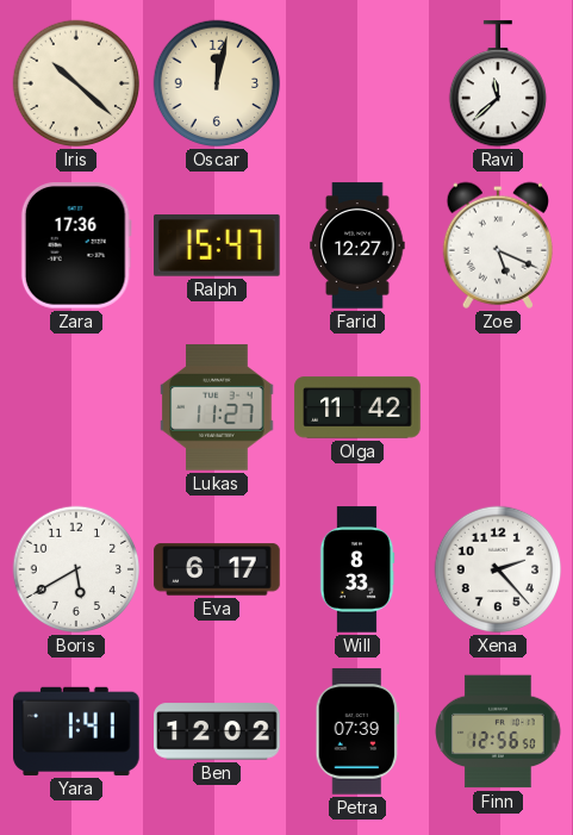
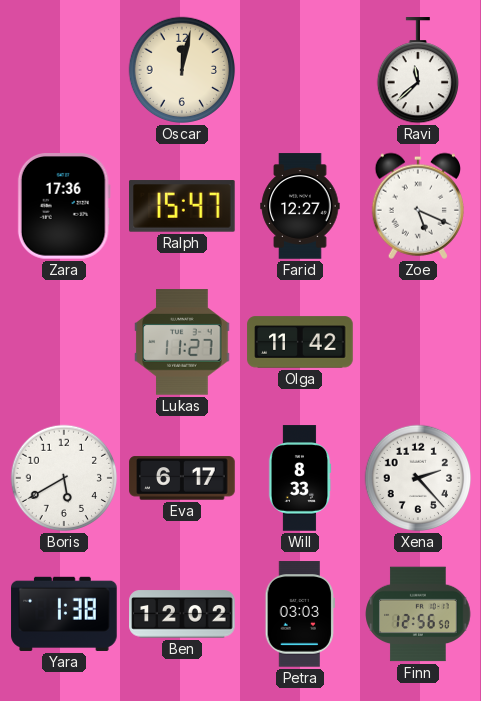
Iris: 10:22 -> none
Yara: 1:41 -> 1:38
Petra: 07:39 -> 03:03
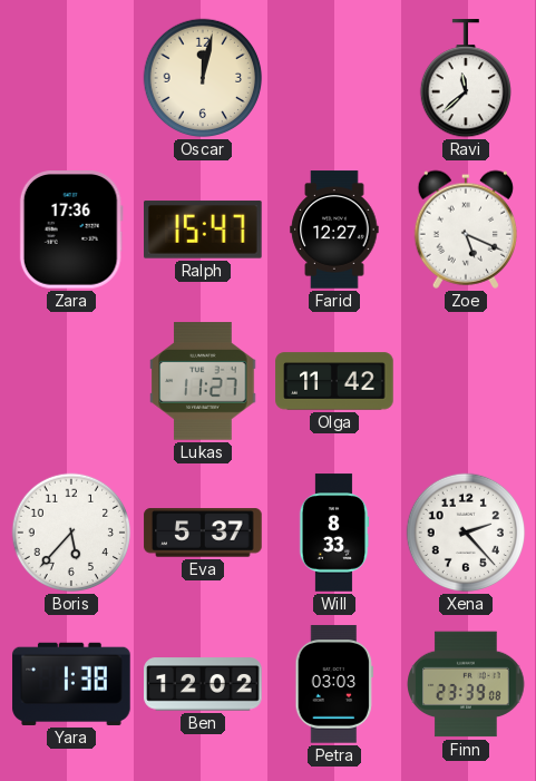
Boris: 5:40 -> 5:37
Eva: 6:17 -> 5:37
Finn: 12:56 -> 23:39
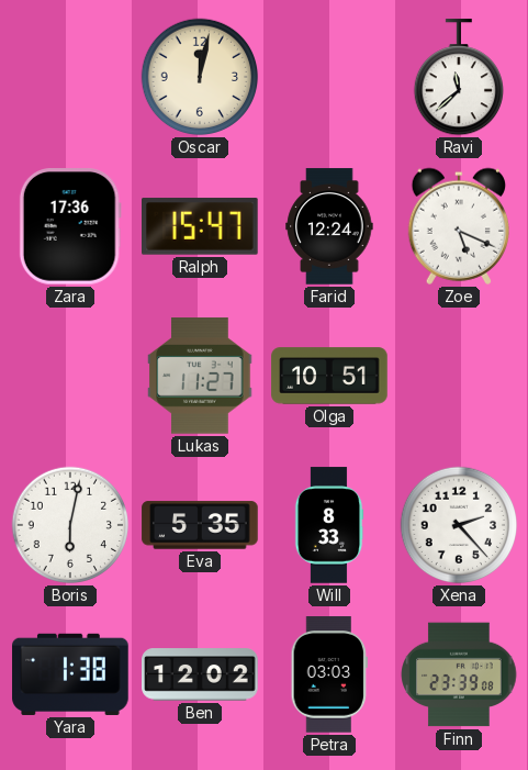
Farid: 12:27 -> 12:24
Olga: 11:42 -> 10:51
Boris: 5:37 -> 6:02
Eva: 5:37 -> 5:35
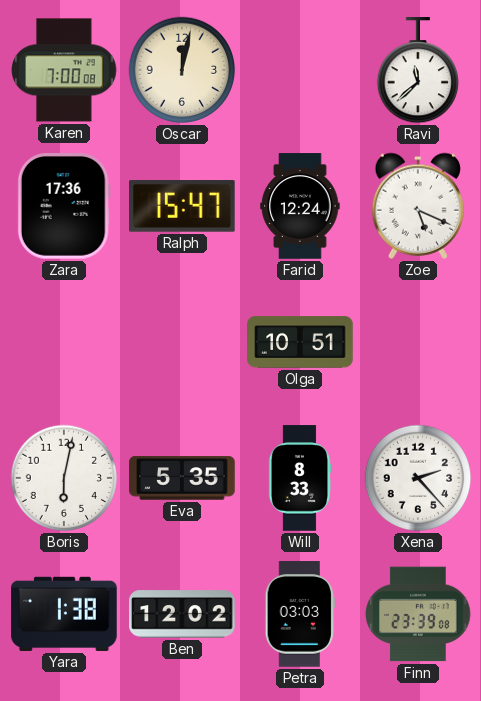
Karen: none -> 7:00
Lukas: 11:27 -> none
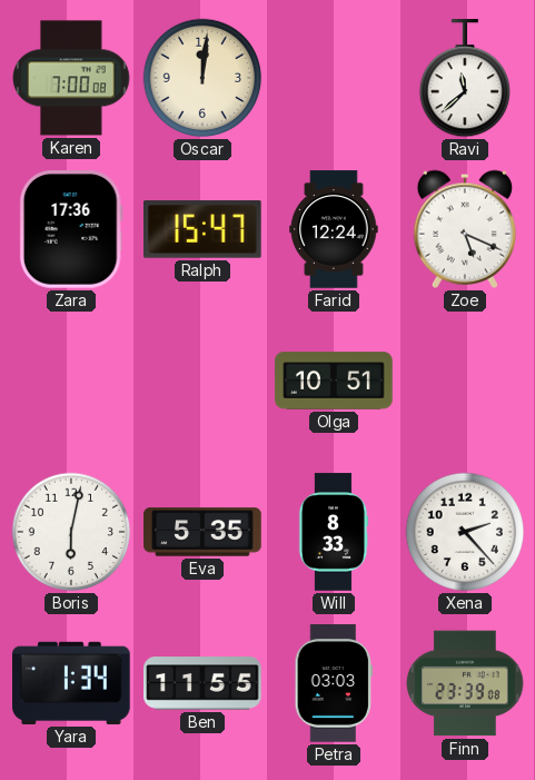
Oscar: 12:02 -> 12:01
Yara: 1:38 -> 1:34
Ben: 12:02 -> 11:55
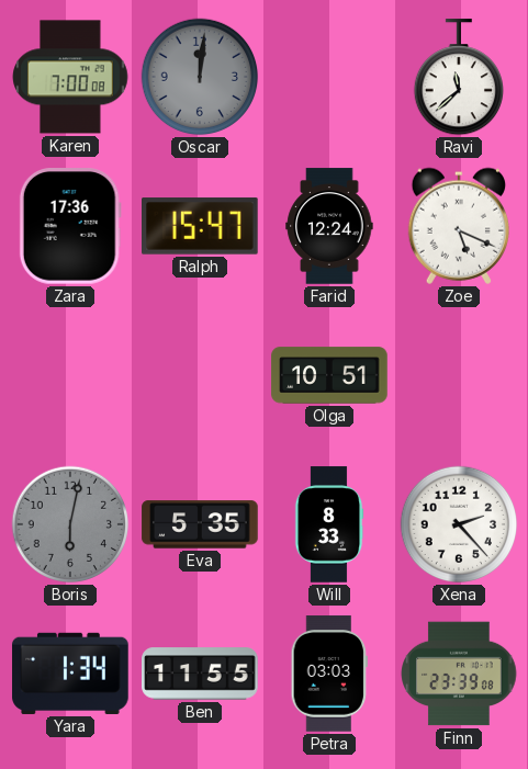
Oscar dial: cream -> grey
Boris dial: white -> grey
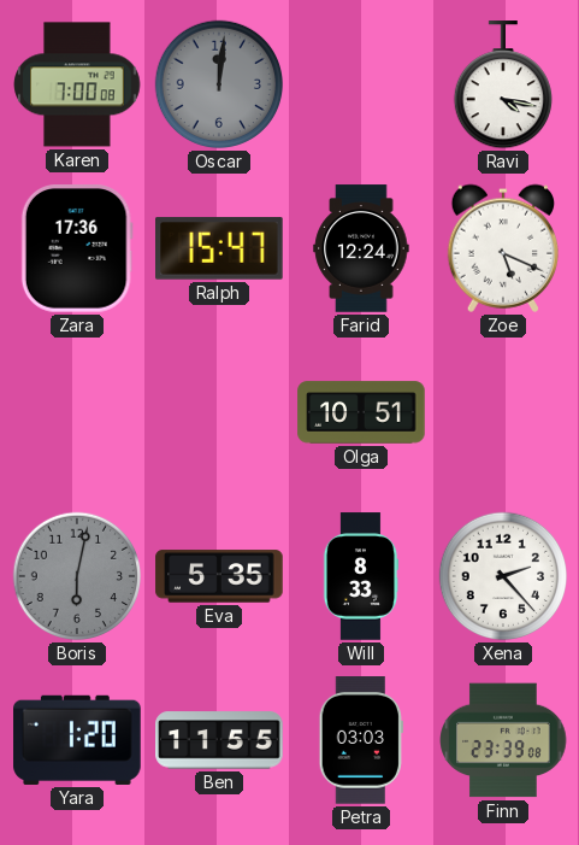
Ravi: 11:38 -> 4:17
Yara: 1:34 -> 1:20
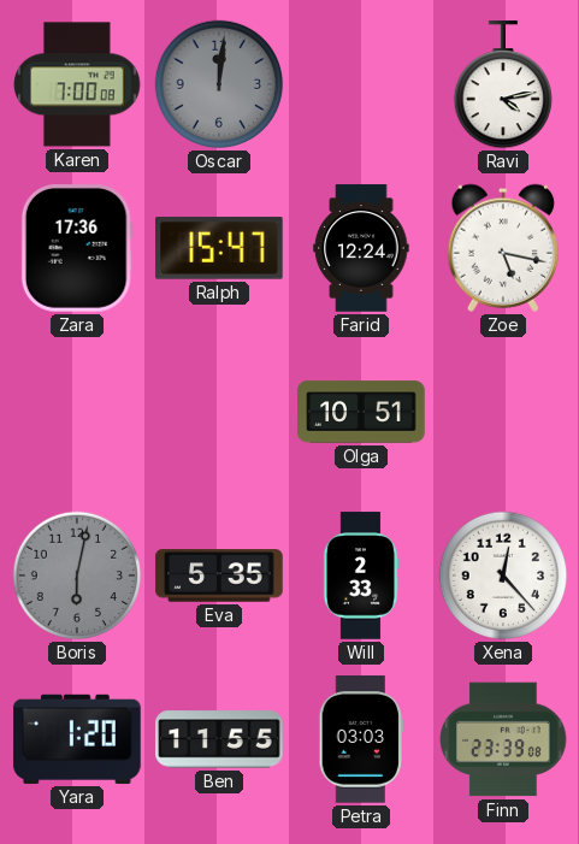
Ravi: 4:17 -> 4:13
Zoe: 5:19 -> 5:17
Will: 8:33 -> 2:33
Xena: 2:23 -> 12:23
